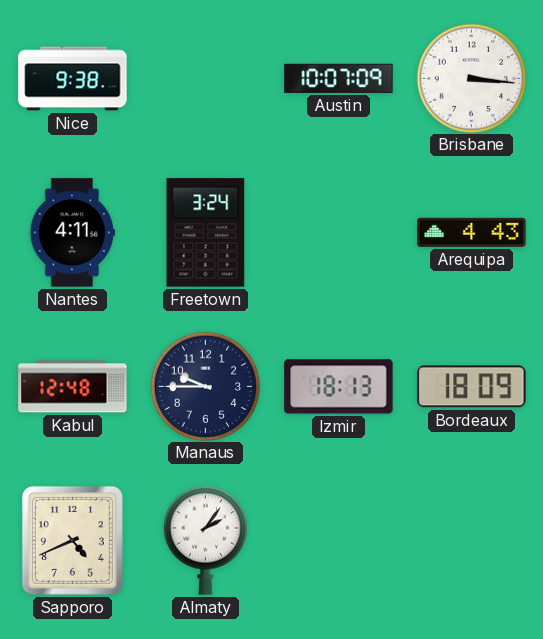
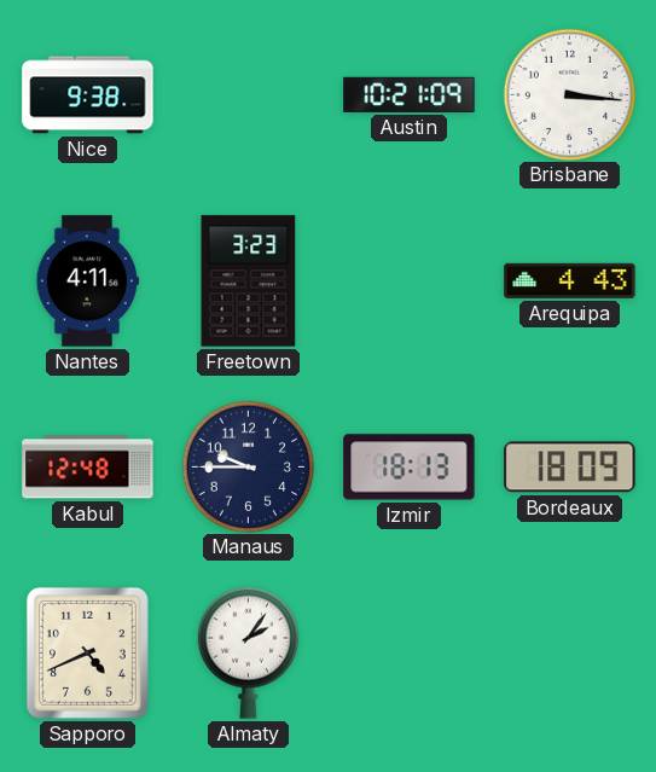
Austin: 10:07 -> 10:21
Freetown: 3:24 -> 3:23
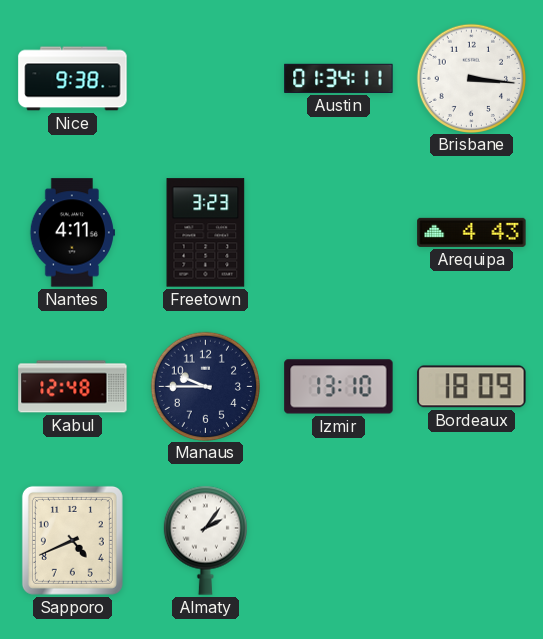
Austin: 10:21 -> 01:34
Izmir: 18:13 -> 13:10
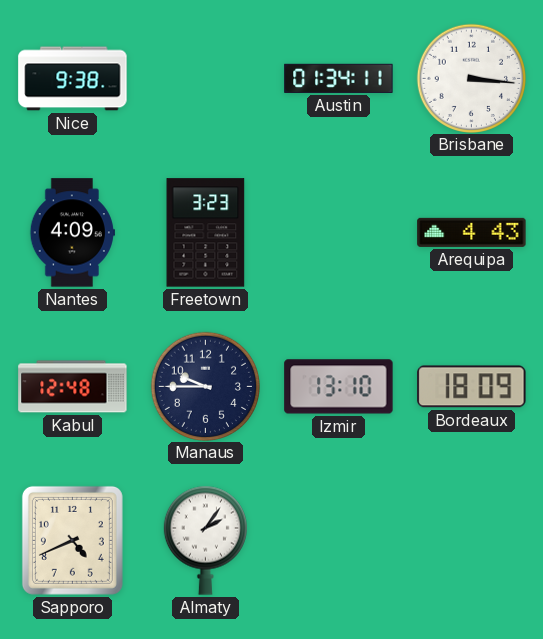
Nantes: 4:11 -> 4:09
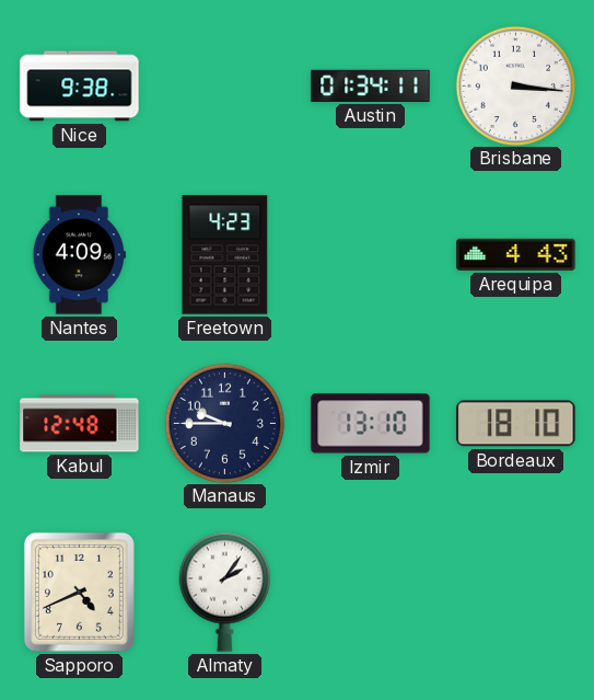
Freetown: 3:23 -> 4:23
Bordeaux: 18:09 -> 18:10
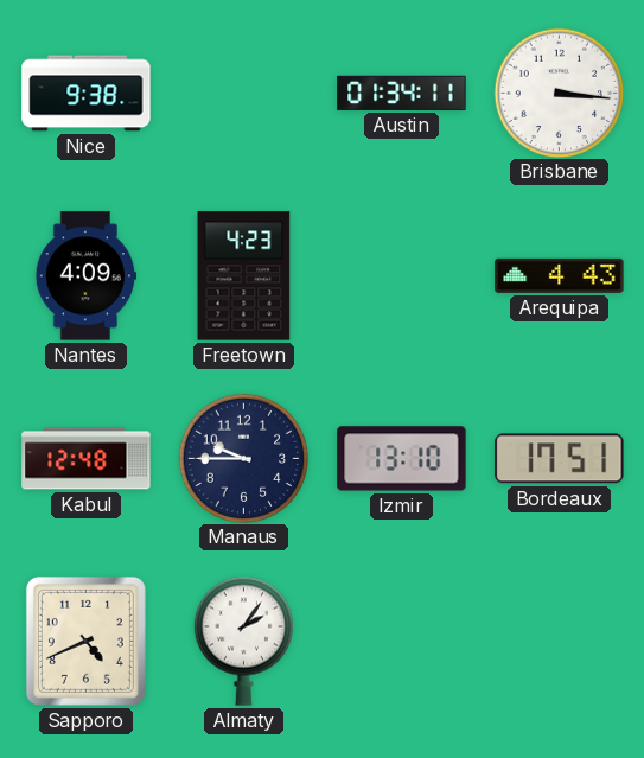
Bordeaux: 18:10 -> 17:51
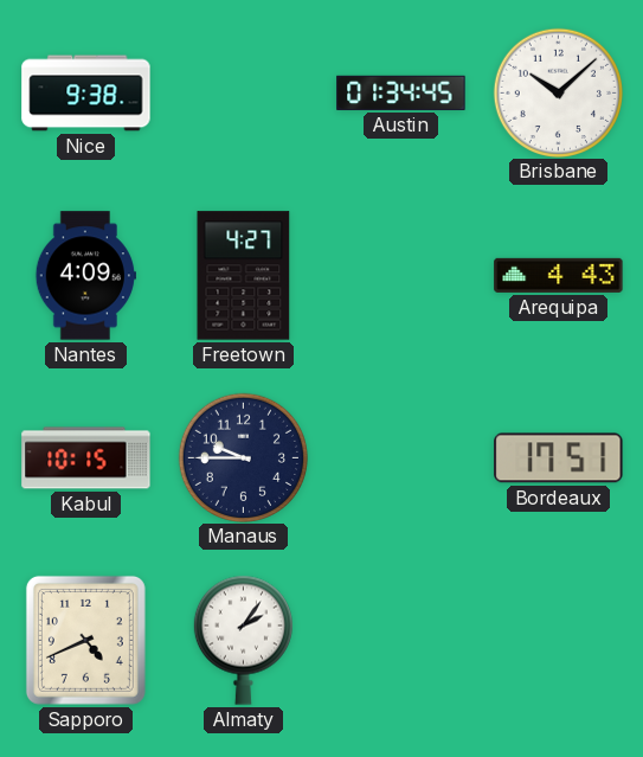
Austin: 01:34:11 -> 01:34:45
Brisbane: 3:16 -> 10:08
Freetown: 4:23 -> 4:27
Kabul: 12:48 -> 10:15
Izmir: 13:10 -> none
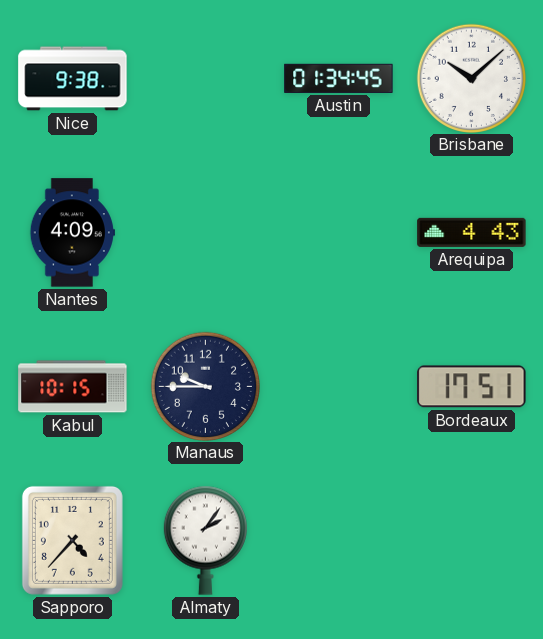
Freetown: 4:27 -> none
Sapporo: 4:41 -> 4:37
